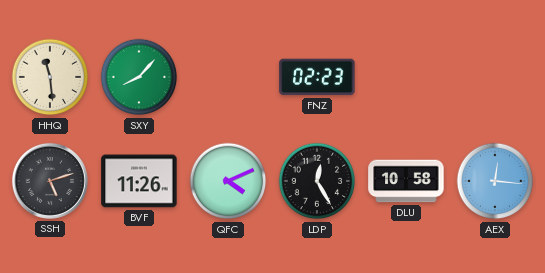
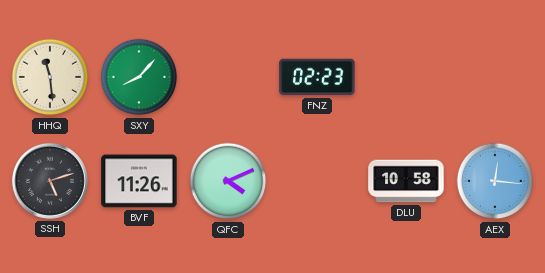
LDP: 12:25 -> none
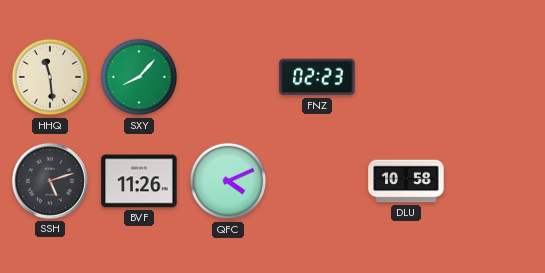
AEX: 12:16 -> none
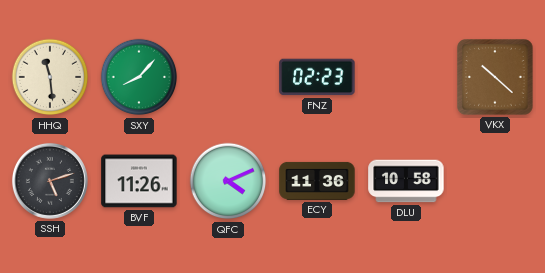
VKX: none -> 10:22
ECY: none -> 11:36
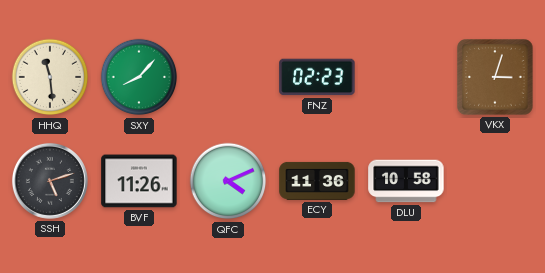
VKX: 10:22 -> 3:03
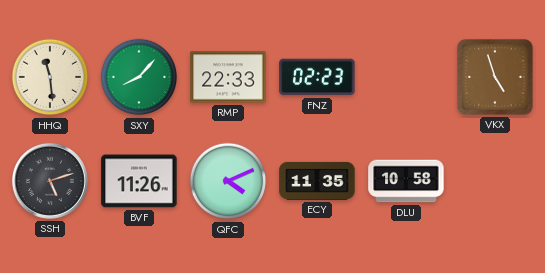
RMP: none -> 22:33
VKX: 3:03 -> 4:57
ECY: 11:36 -> 11:35
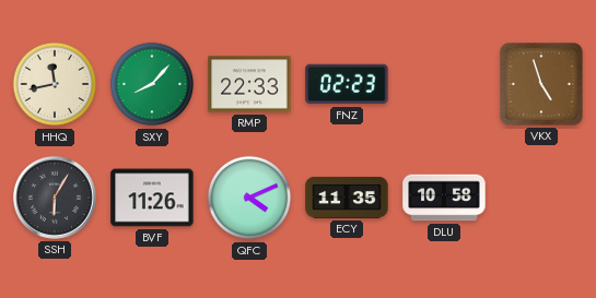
HHQ: 11:29 -> 11:43
SSH: 5:12 -> 6:05
